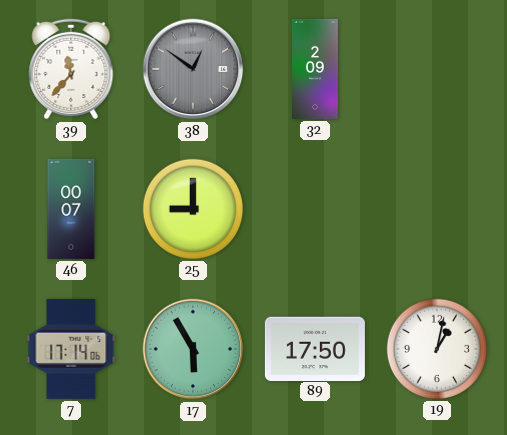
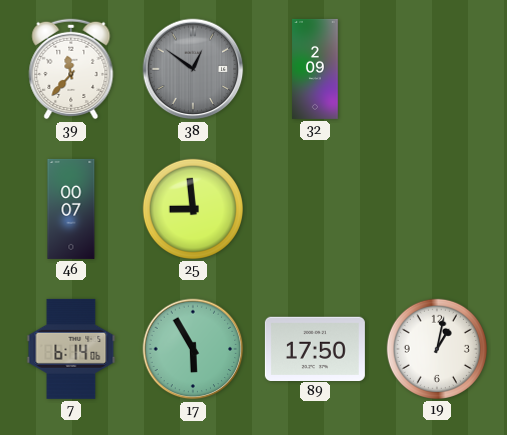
25: 9:00 -> 8:59
7: 17:14 -> 6:14
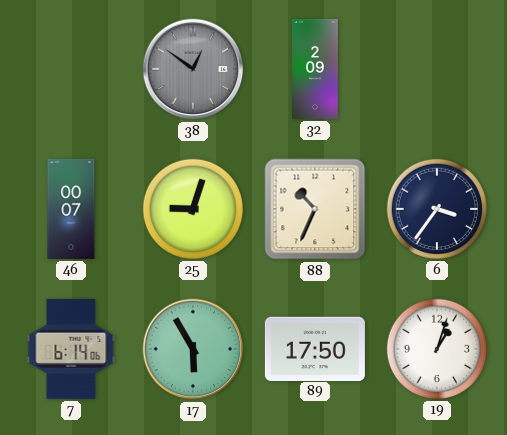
39: 11:37 -> none
25: 8:59 -> 9:03
88: none -> 10:34
6: none -> 3:36
19: 1:02 -> 1:03
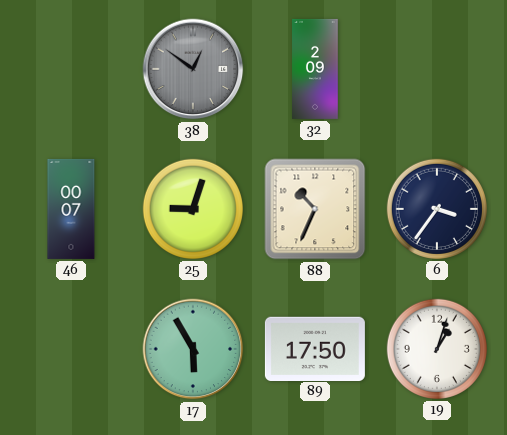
7: 6:14 -> none
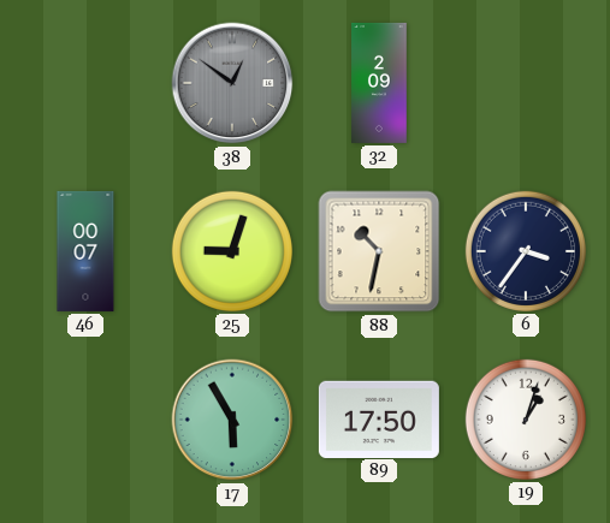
88: 10:34 -> 10:32
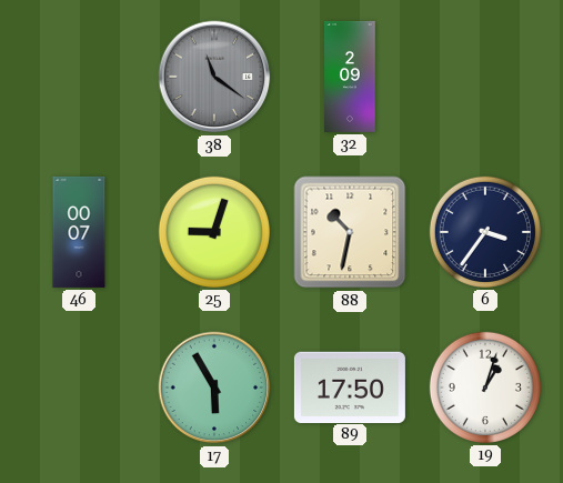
38: 12:51 -> 11:21
